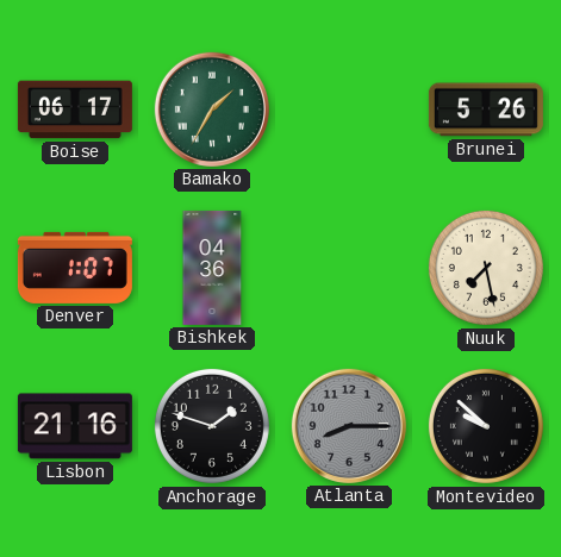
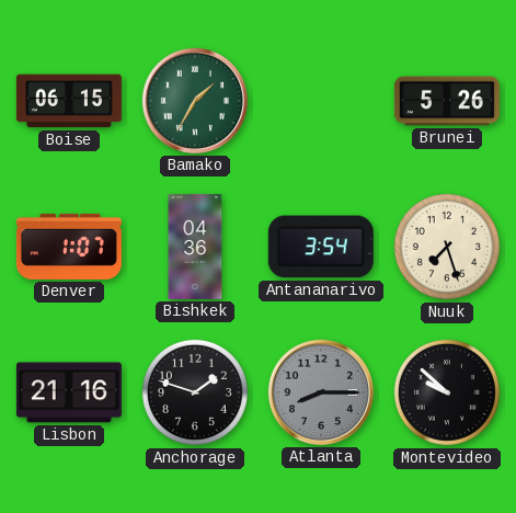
Boise: 06:17 -> 06:15
Antananarivo: none -> 3:54
Nuuk: 7:28 -> 7:27
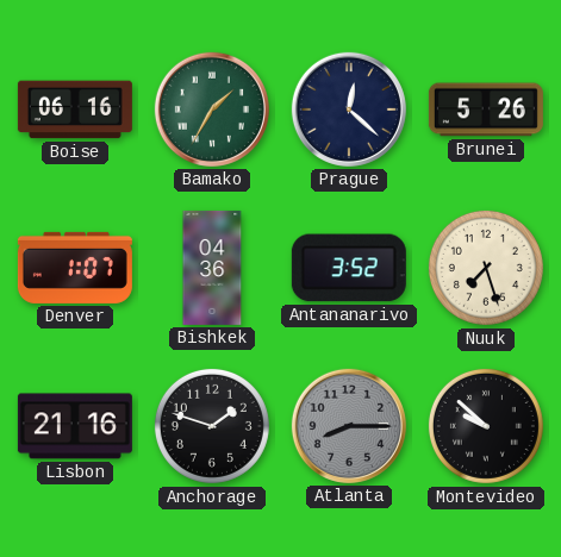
Boise: 06:15 -> 06:16
Prague: none -> 12:22
Antananarivo: 3:54 -> 3:52
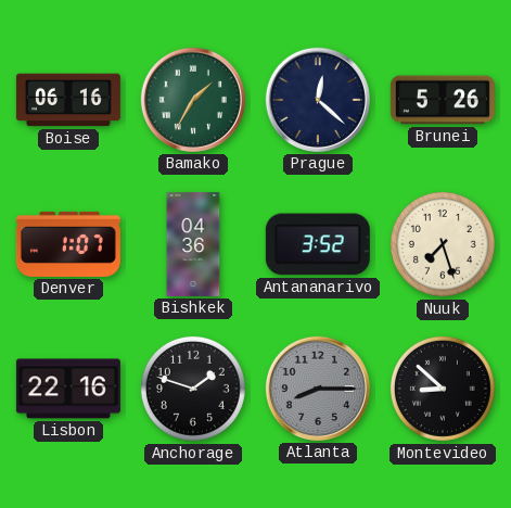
Lisbon: 21:16 -> 22:16
Montevideo: 9:52 -> 8:52
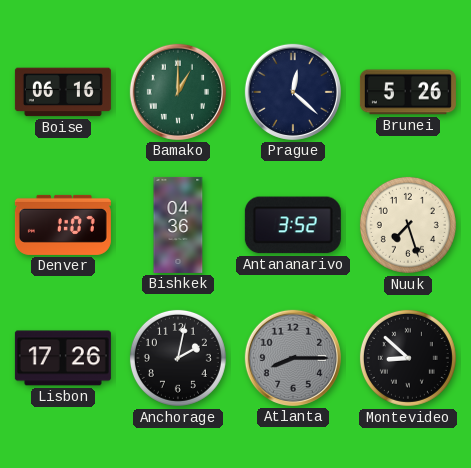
Bamako: 1:35 -> 1:00
Lisbon: 22:16 -> 17:26
Anchorage: 1:48 -> 2:02
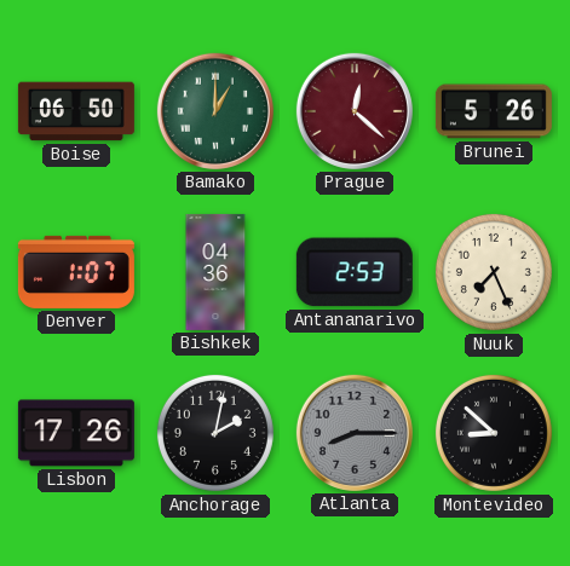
Boise: 06:16 -> 06:50
Prague dial: navy -> burgundy
Antananarivo: 3:52 -> 2:53
Nuuk: 7:27 -> 7:26
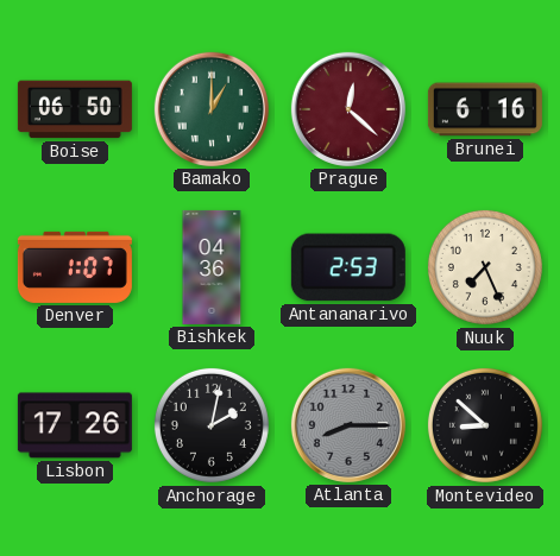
Brunei: 5:26 -> 6:16
